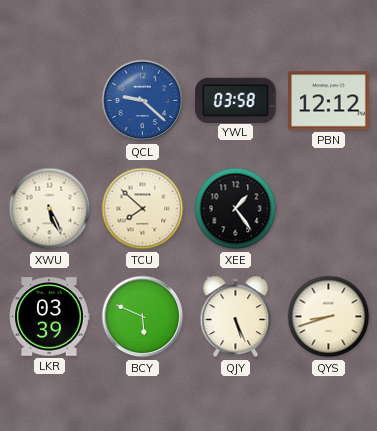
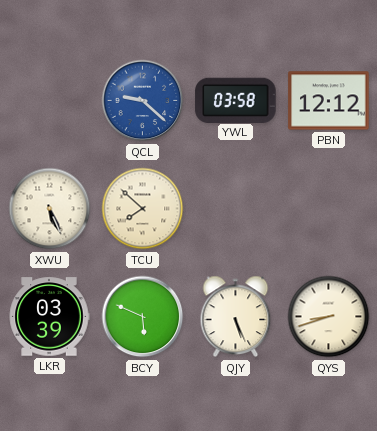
XEE: 1:24 -> none
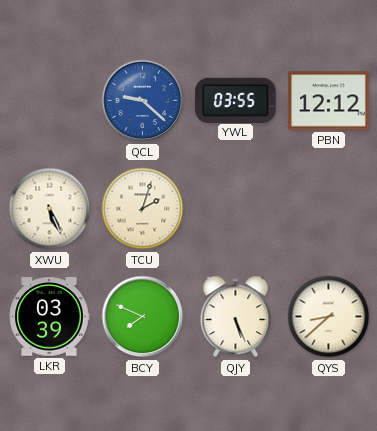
YWL: 03:58 -> 03:55
TCU: 7:52 -> 2:03
BCY: 5:49 -> 7:49
QYS: 8:42 -> 8:38
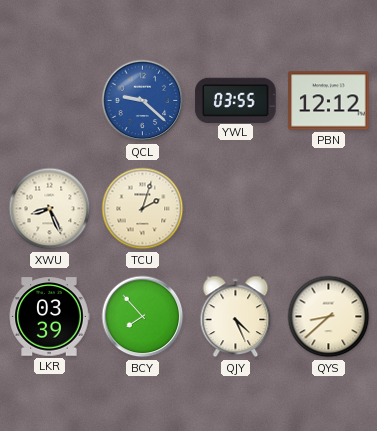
XWU: 5:26 -> 8:26
BCY: 7:49 -> 7:53
QJY: 5:26 -> 4:26
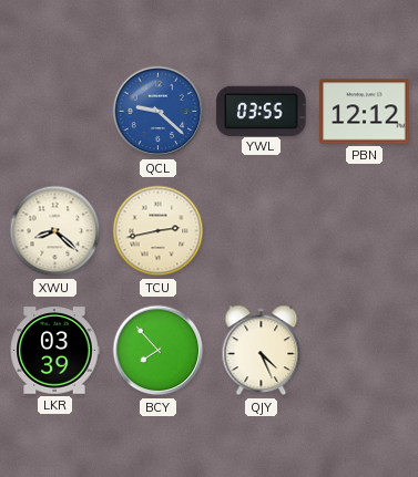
XWU: 8:26 -> 8:22
TCU: 2:03 -> 2:43
QYS: 8:38 -> none
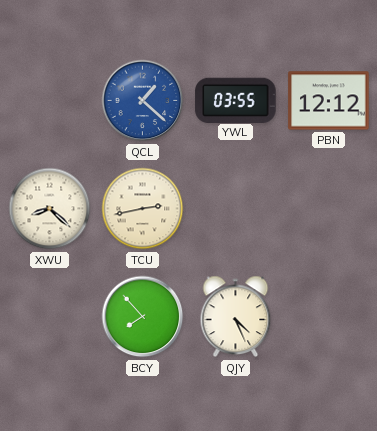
QCL: 9:22 -> 1:22
LKR: 03:39 -> none
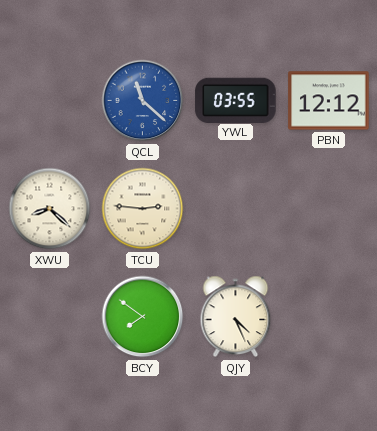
QCL: 1:22 -> 11:22
TCU: 2:43 -> 2:46
BCY: 7:53 -> 7:51
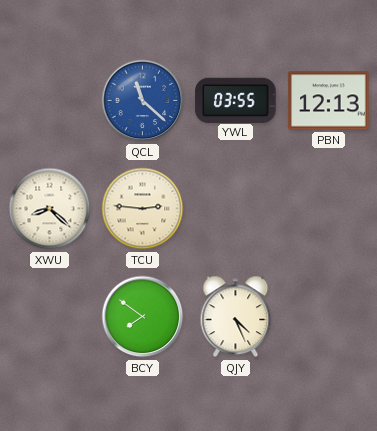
PBN: 12:12 -> 12:13
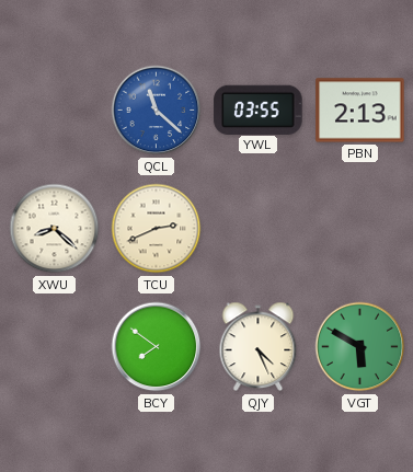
PBN: 12:13 -> 2:13
TCU: 2:46 -> 2:41
VGT: none -> 5:50
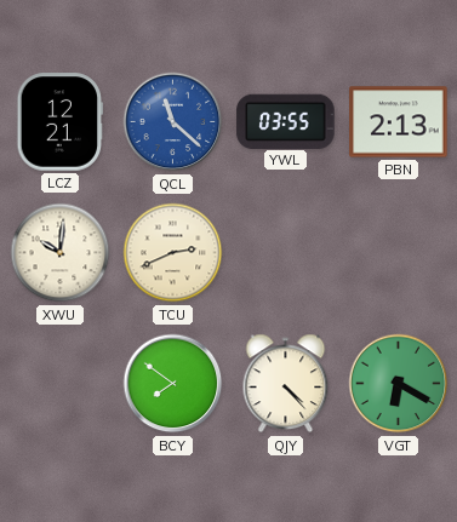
LCZ: none -> 12:21
XWU: 8:22 -> 10:01
QJY: 4:26 -> 4:23
VGT: 5:50 -> 6:20
